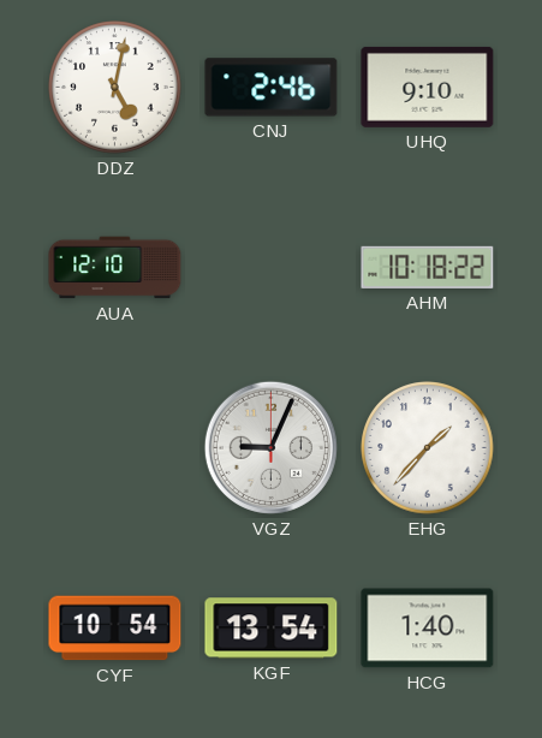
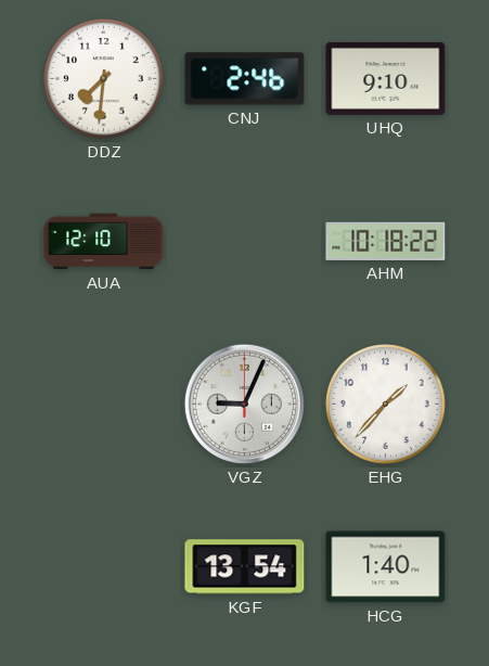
DDZ: 5:02 -> 7:31
CYF: 10:54 -> none
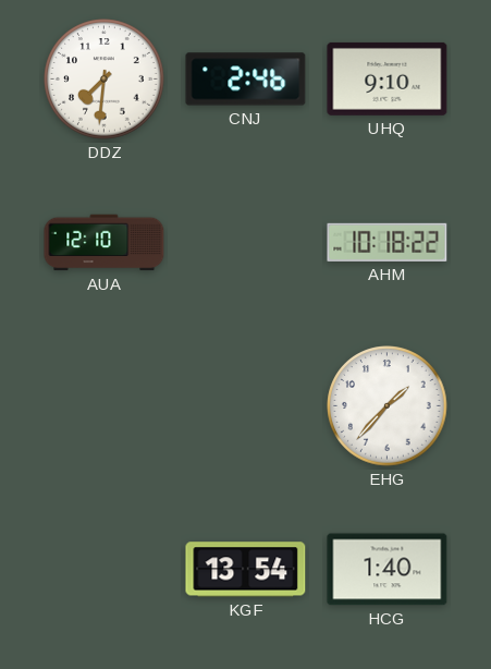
VGZ: 9:04 -> none
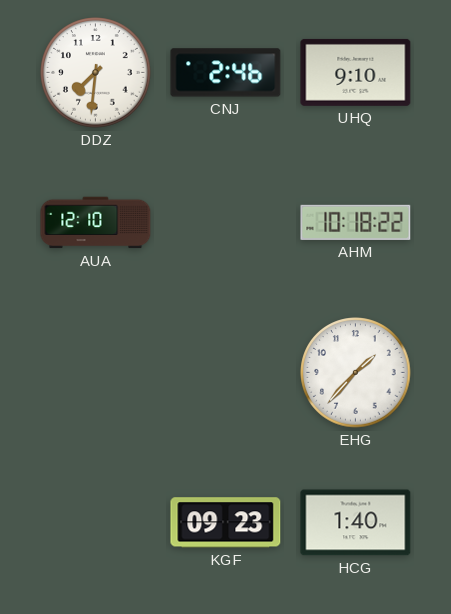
KGF: 13:54 -> 09:23
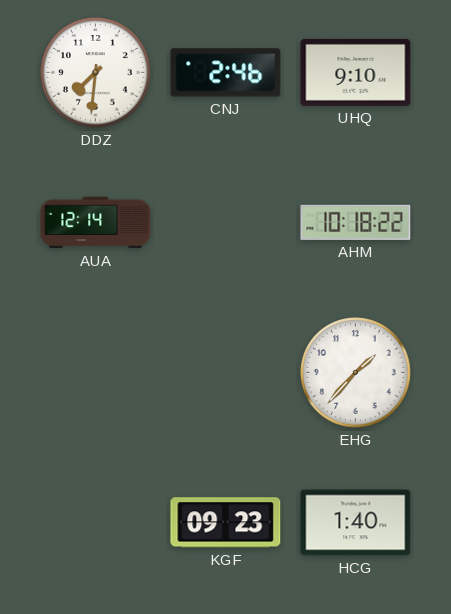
AUA: 12:10 -> 12:14
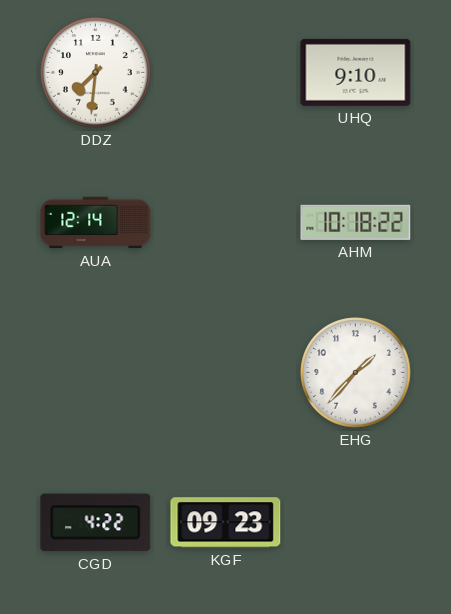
CNJ: 2:46 -> none
CGD: none -> 4:22
HCG: 1:40 -> none
